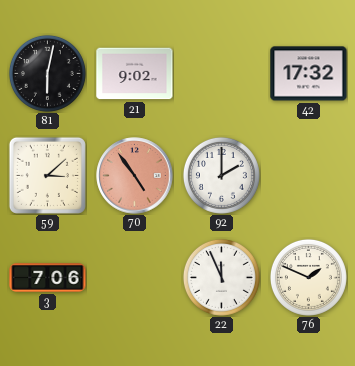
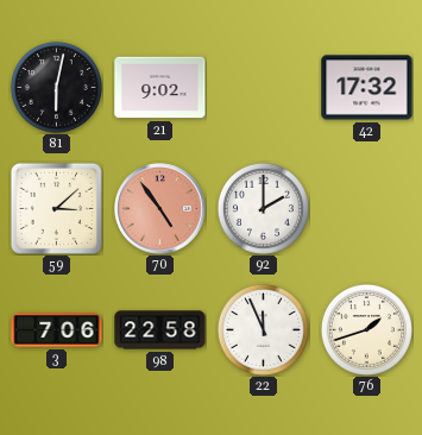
98: none -> 22:58
76: 1:49 -> 1:42
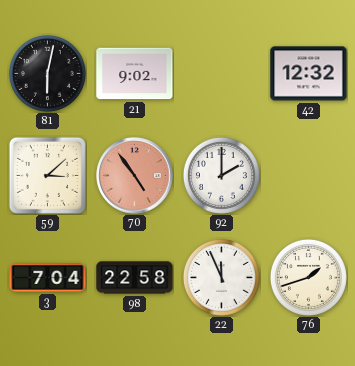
42: 17:32 -> 12:32
3: 7:06 -> 7:04
